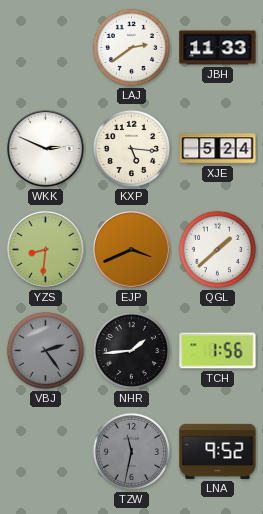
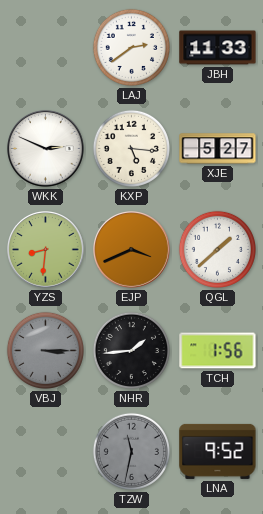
XJE: 5:24 -> 5:27
VBJ: 2:24 -> 3:15
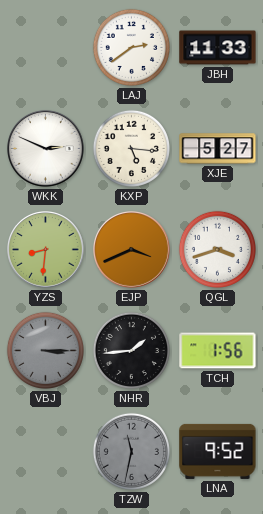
QGL: 1:38 -> 3:42
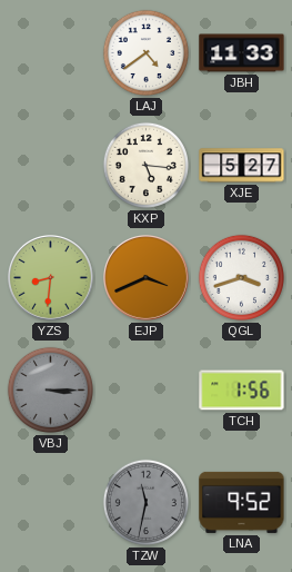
LAJ: 2:39 -> 4:39
WKK: 2:49 -> none
NHR: 1:44 -> none
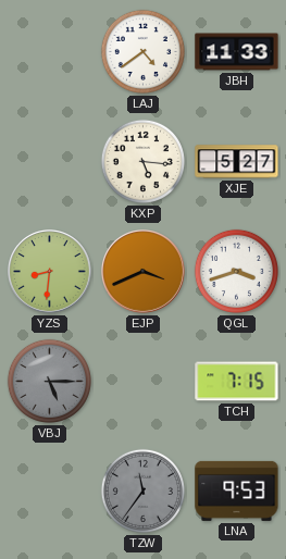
VBJ: 3:15 -> 5:15
TCH: 1:56 -> 7:15
TZW: 11:32 -> 11:36
LNA: 9:52 -> 9:53
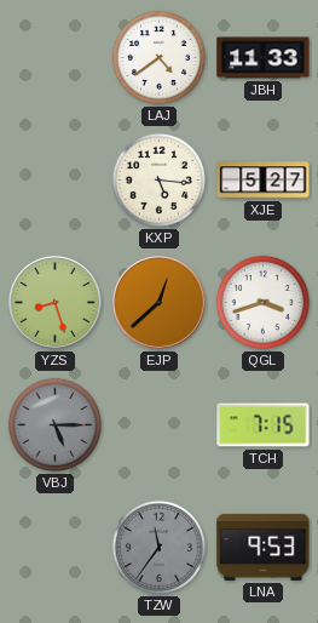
YZS: 8:31 -> 8:27
EJP: 3:41 -> 12:38
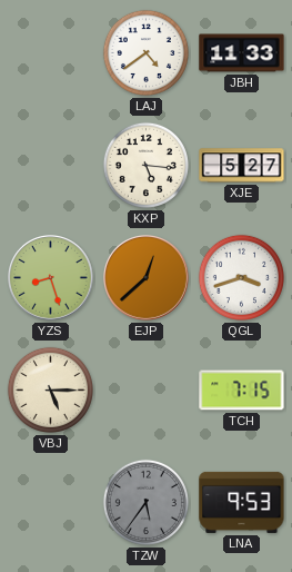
VBJ dial: grey -> cream
TZW: 11:36 -> 5:36
